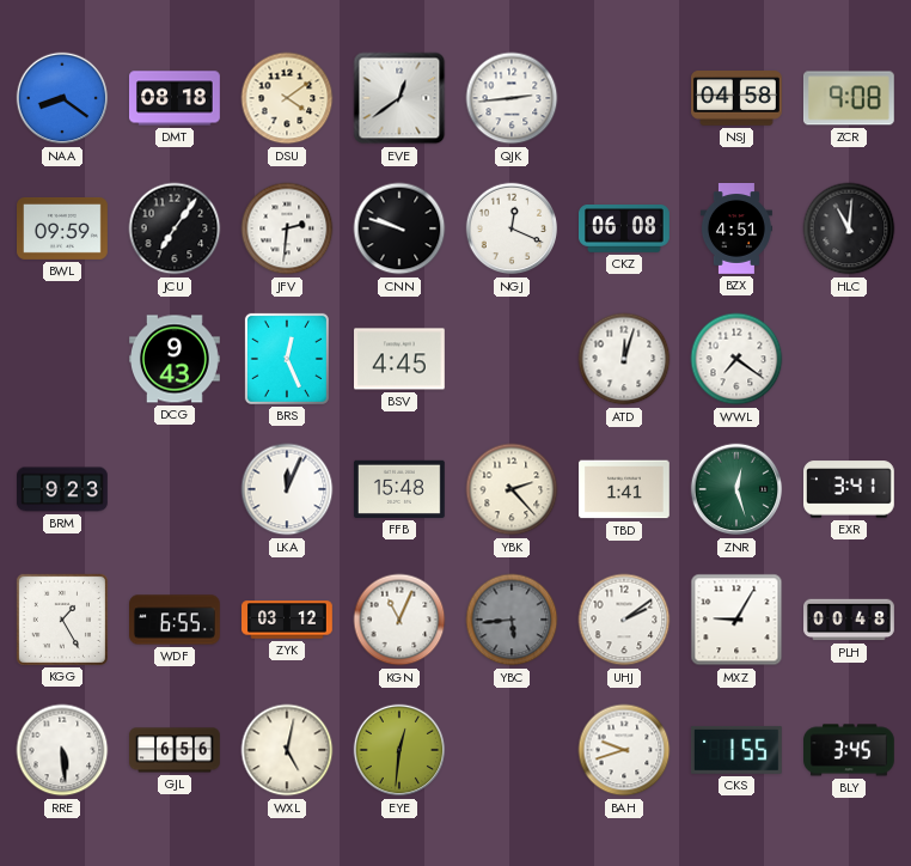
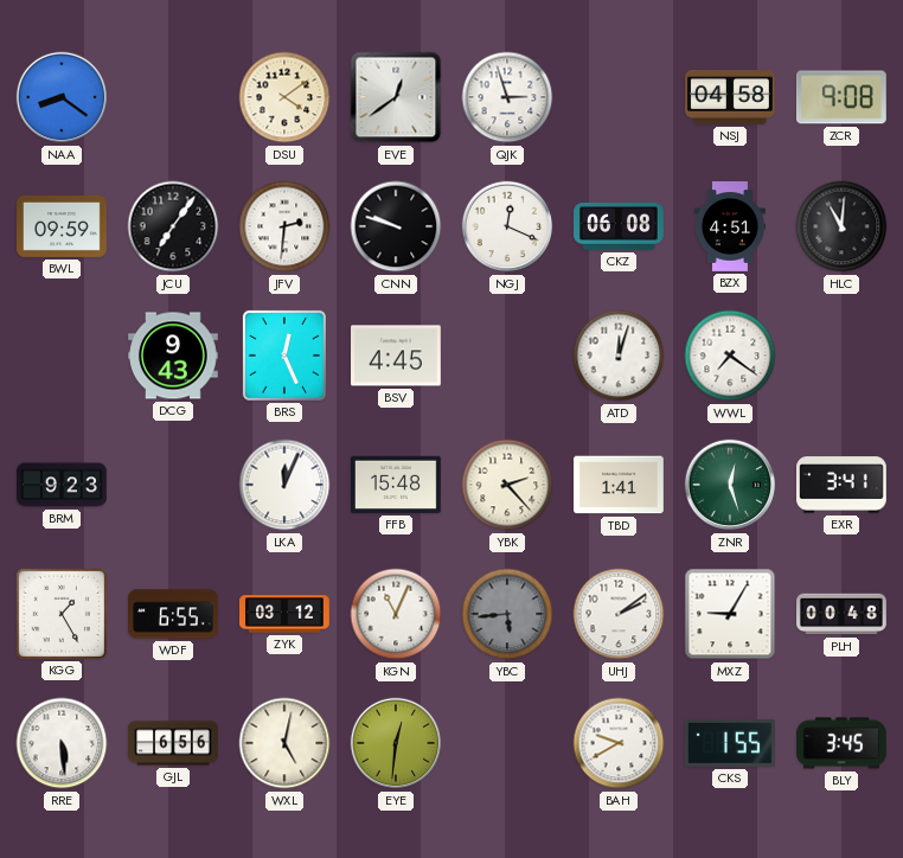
DMT: 08:18 -> none
QJK: 2:44 -> 2:57
BAH: 9:42 -> 9:40
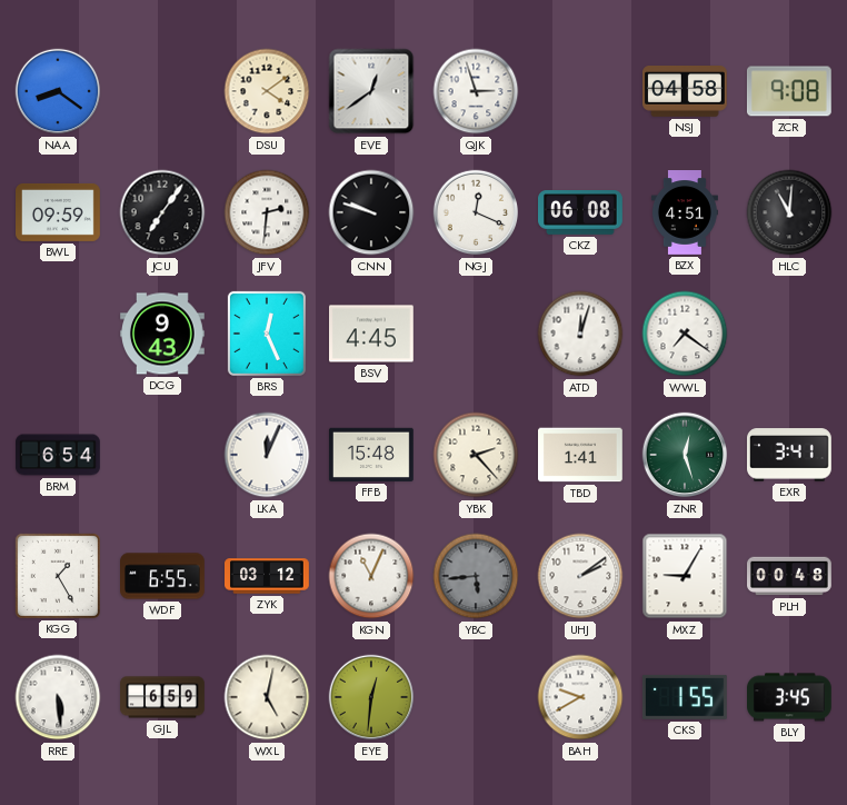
BRM: 9:23 -> 6:54
GJL: 6:56 -> 6:59
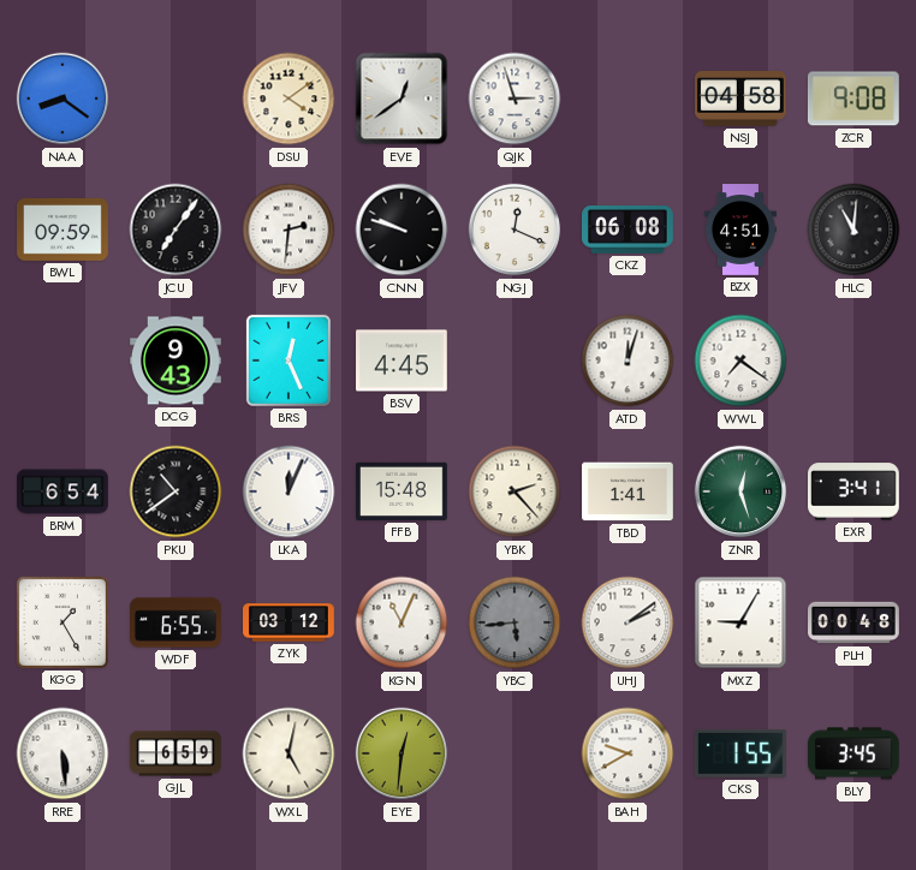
PKU: none -> 10:39
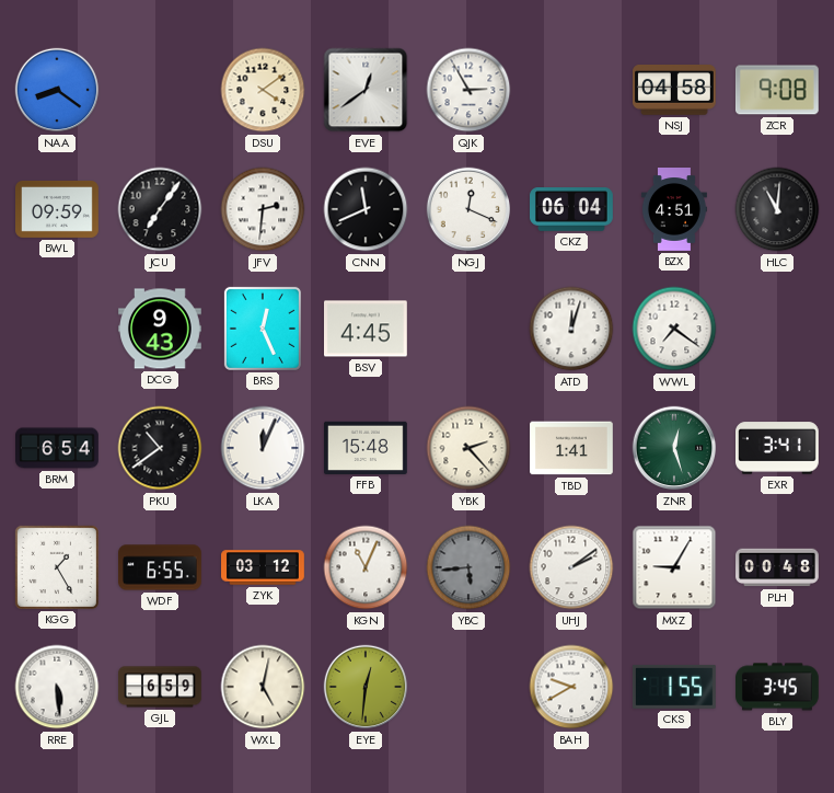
QJK: 2:57 -> 2:55
CNN: 9:48 -> 11:41
CKZ: 06:08 -> 06:04
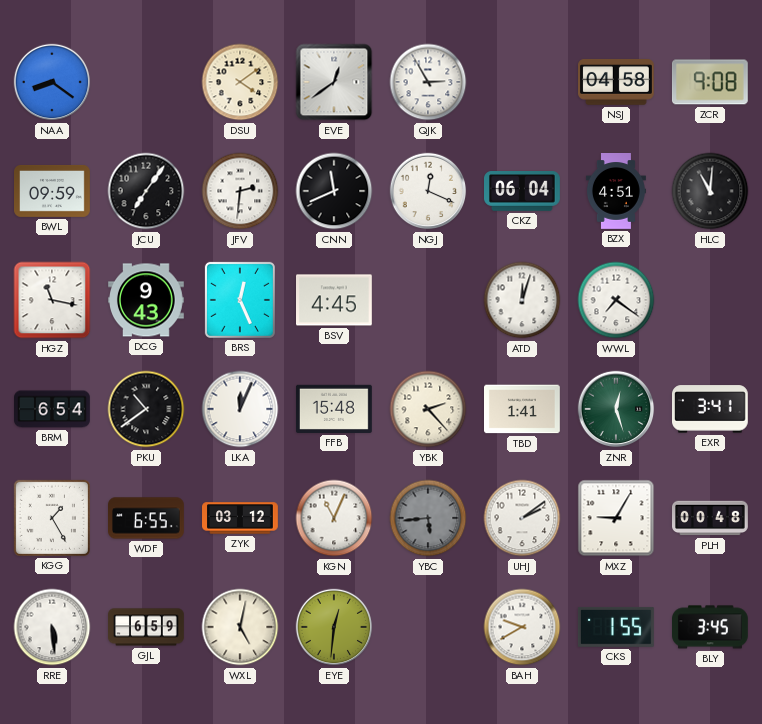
HGZ: none -> 11:17
